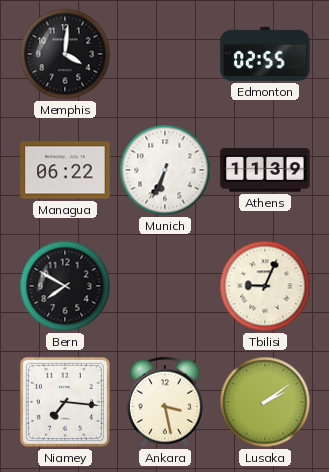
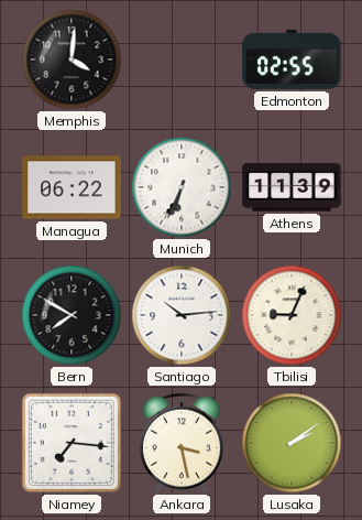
Santiago: none -> 10:14
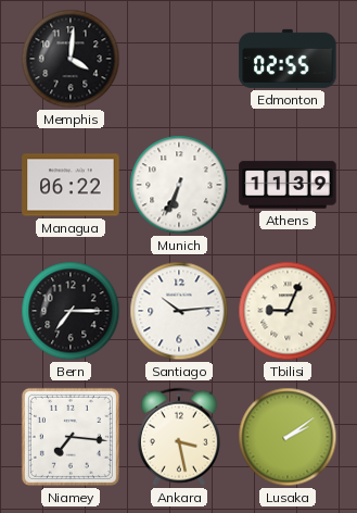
Bern: 7:50 -> 7:15
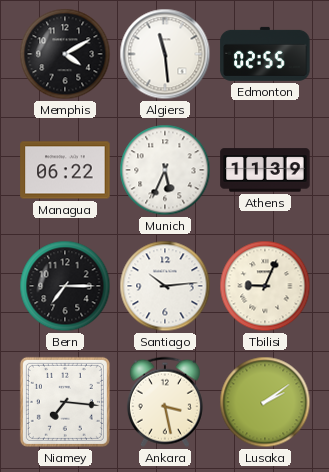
Memphis: 4:01 -> 4:10
Algiers: none -> 11:29
Munich: 6:34 -> 5:34
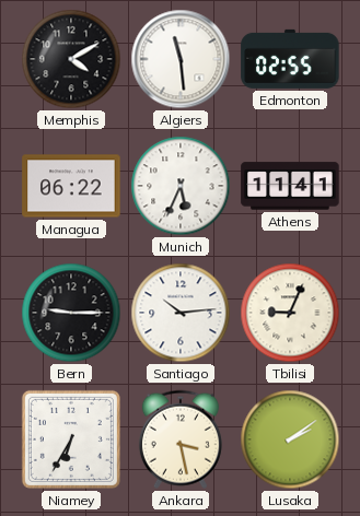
Athens: 11:39 -> 11:41
Bern: 7:15 -> 9:15
Niamey: 7:16 -> 6:35
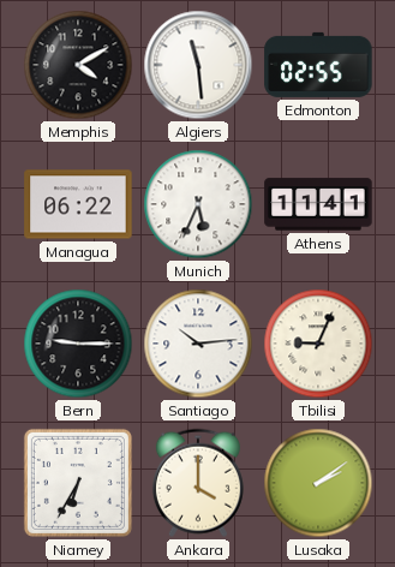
Ankara: 3:28 -> 4:00
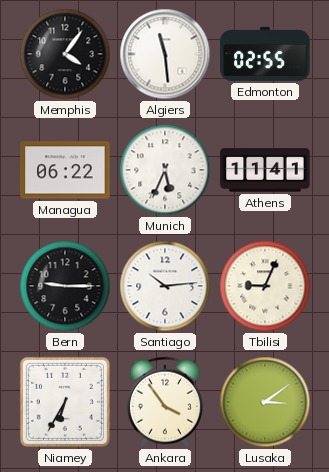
Memphis: 4:10 -> 4:06
Ankara: 4:00 -> 3:54
Lusaka: 2:09 -> 3:09
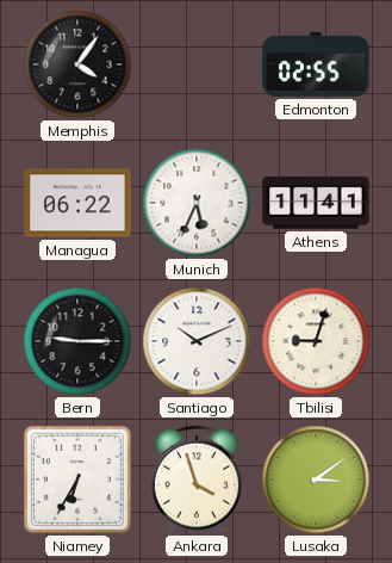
Algiers: 11:29 -> none
Santiago: 10:14 -> 10:11
Tbilisi: 9:04 -> 9:03
Ankara: 3:54 -> 3:57
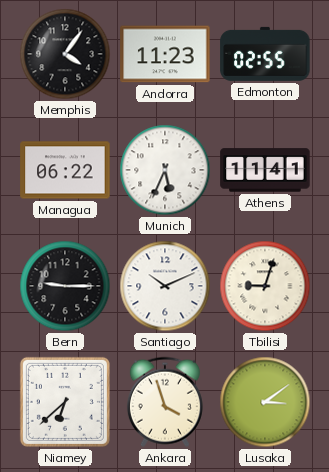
Andorra: none -> 11:23
Niamey: 6:35 -> 6:38
